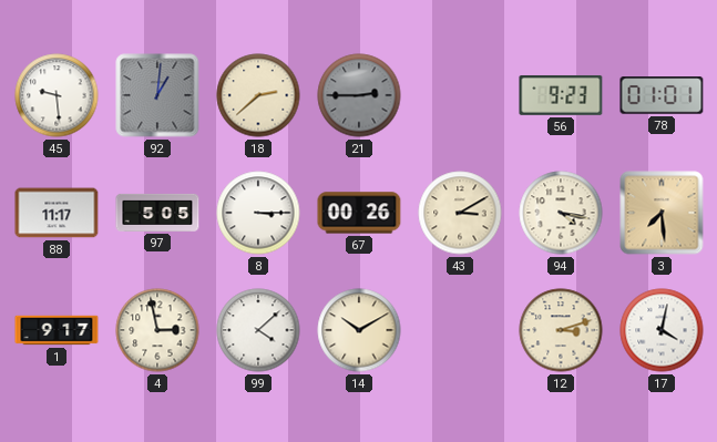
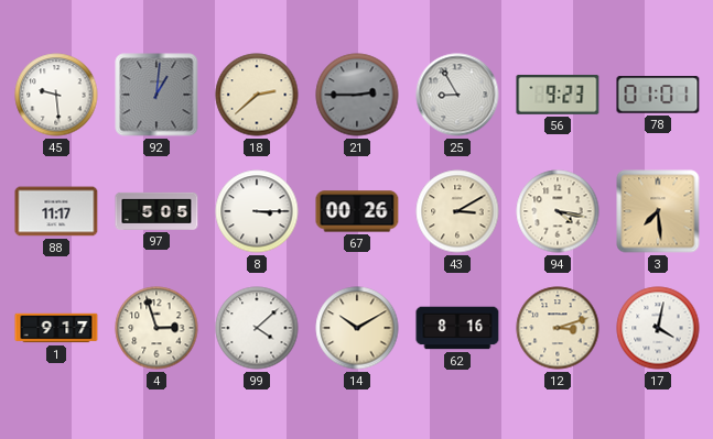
25: none -> 8:55
4: 2:58 -> 2:57
62: none -> 8:16
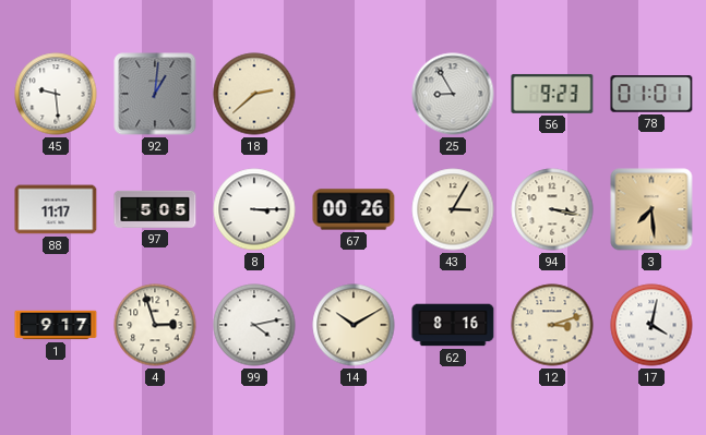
21: 2:45 -> none
43: 3:10 -> 3:05
94: 4:17 -> 3:17
99: 4:08 -> 4:13
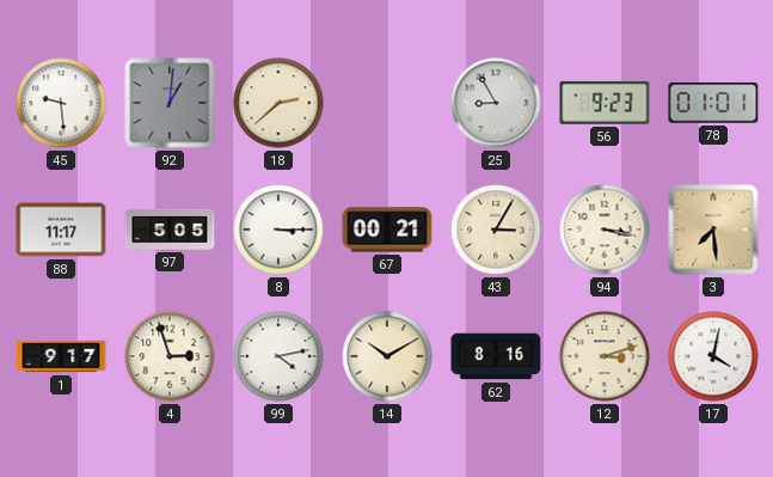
67: 00:26 -> 00:21
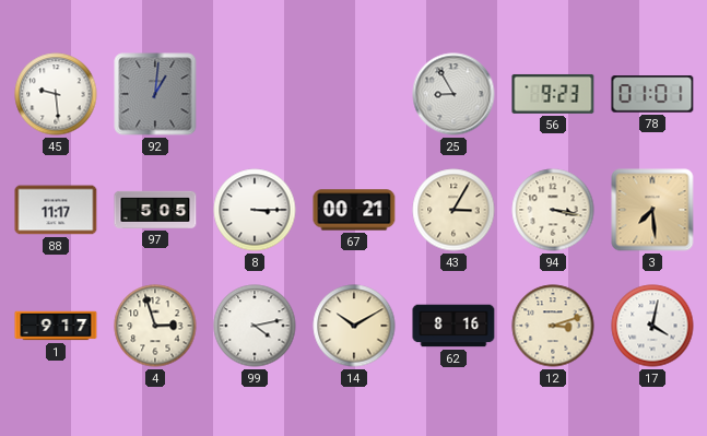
18: 2:38 -> none
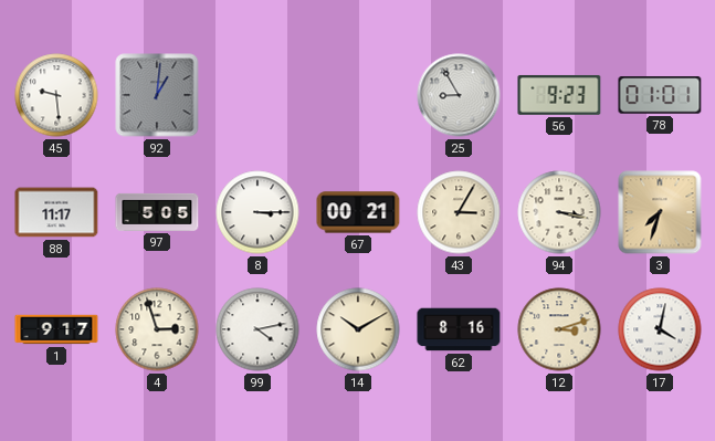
3: 7:29 -> 7:33
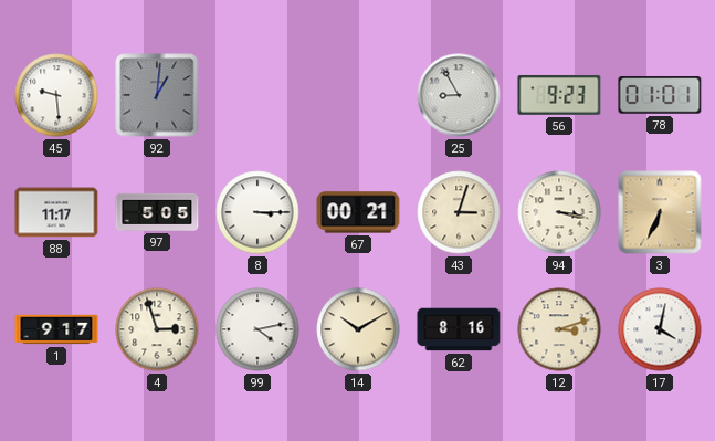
43: 3:05 -> 3:03
3: 7:33 -> 6:34
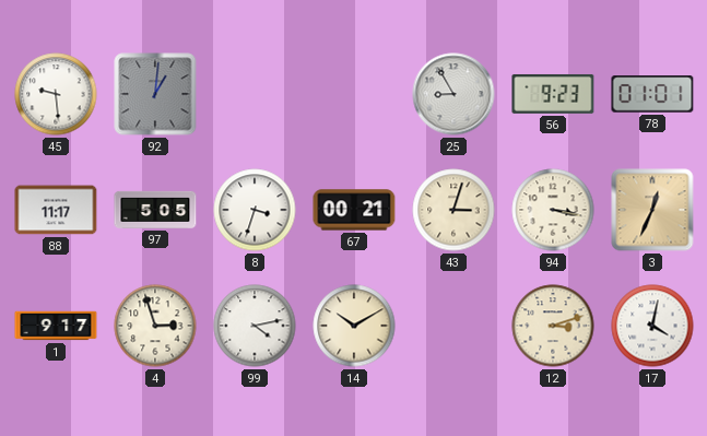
8: 3:15 -> 3:33
3: 6:34 -> 12:34
62: 8:16 -> none
